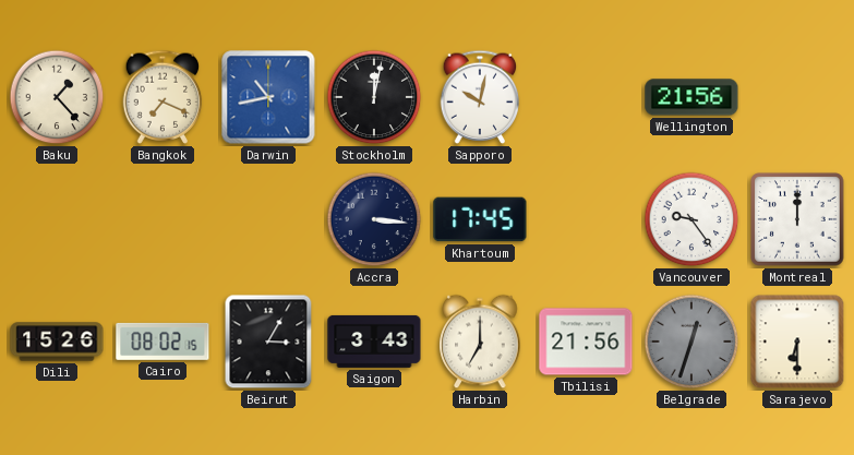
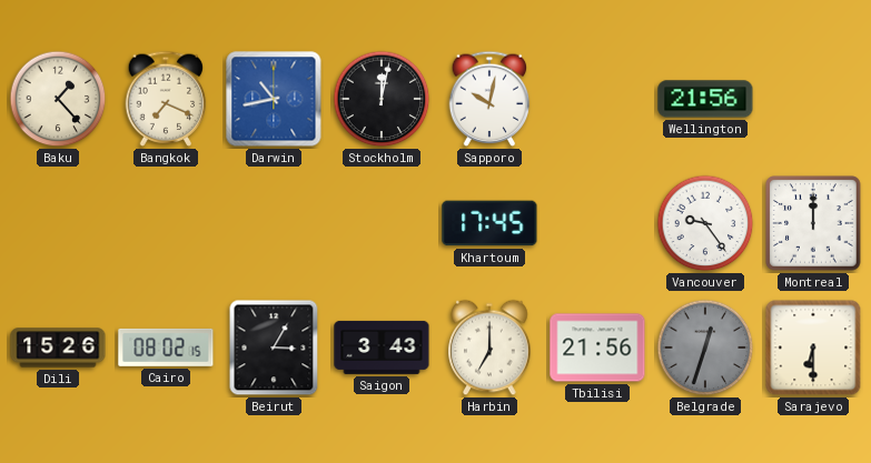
Accra: 3:16 -> none
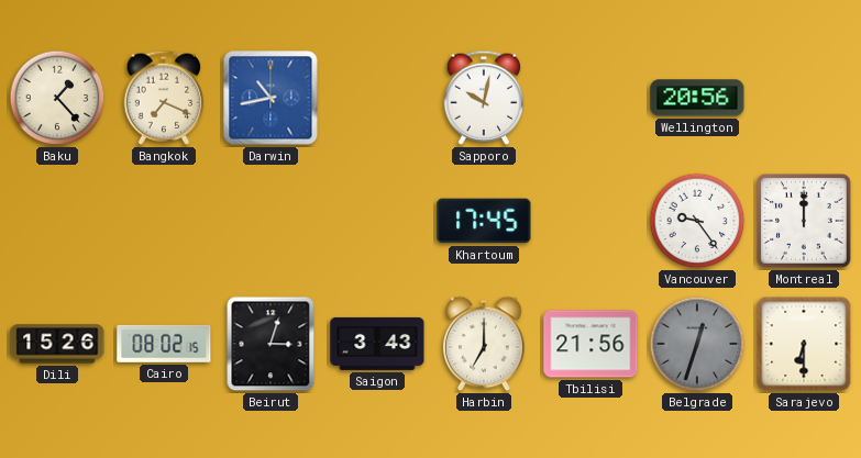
Stockholm: 12:02 -> none
Wellington: 21:56 -> 20:56
Beirut: 3:05 -> 3:03
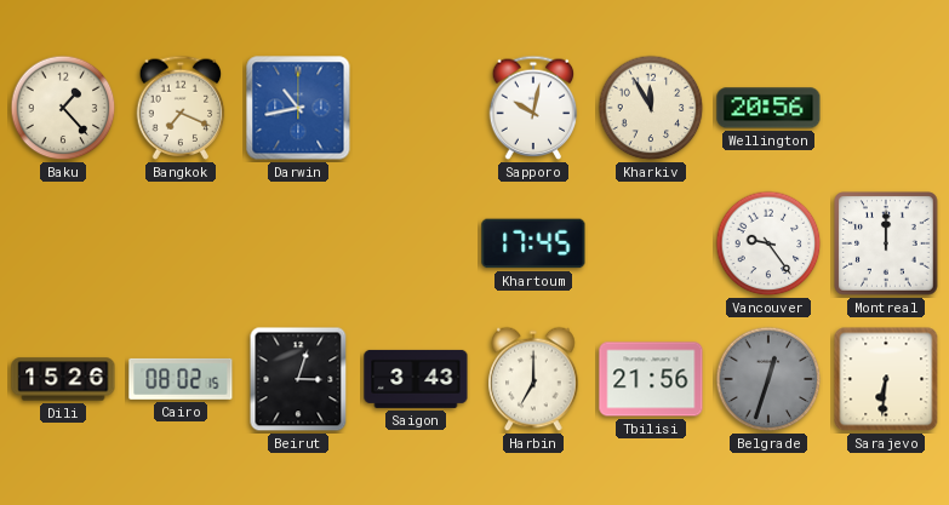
Kharkiv: none -> 11:55
Sarajevo: 6:30 -> 6:31
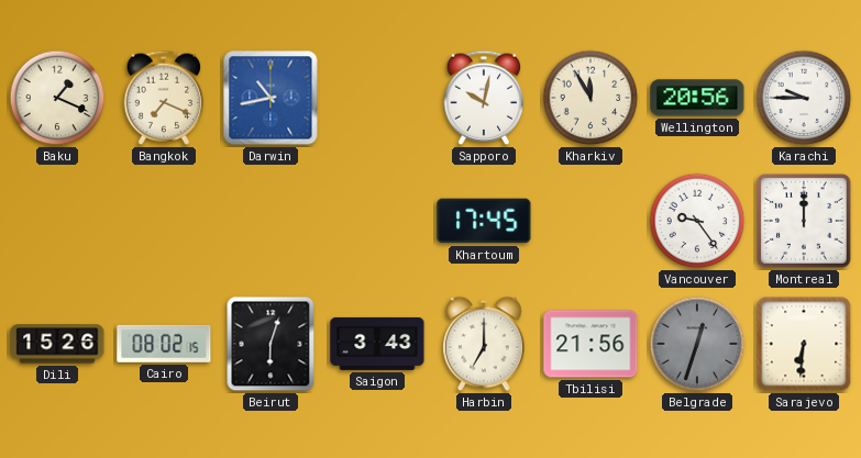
Baku: 1:23 -> 1:19
Karachi: none -> 9:45
Beirut: 3:03 -> 6:03
